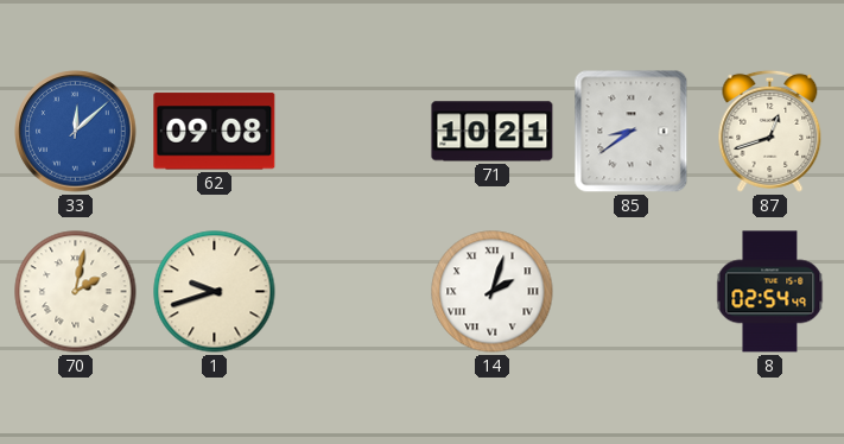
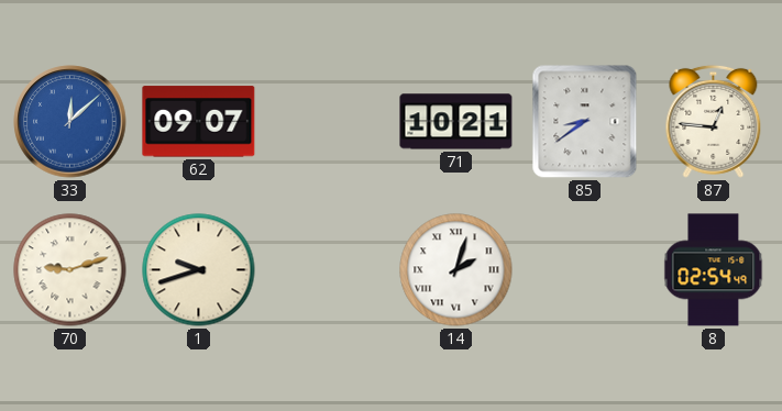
62: 09:08 -> 09:07
87: 12:42 -> 12:46
70: 2:02 -> 9:12
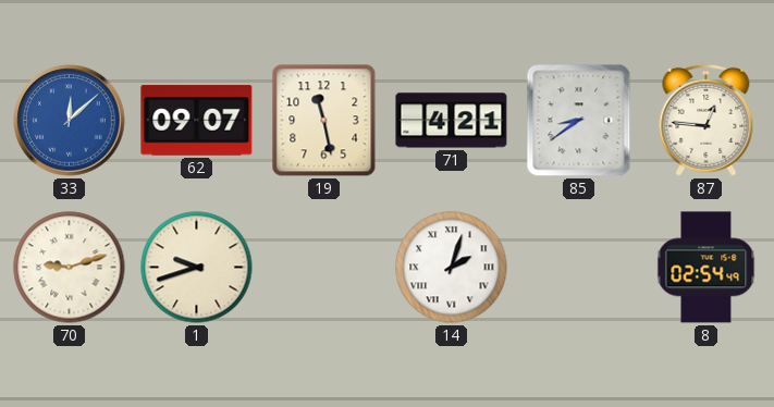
19: none -> 11:28
71: 10:21 -> 4:21
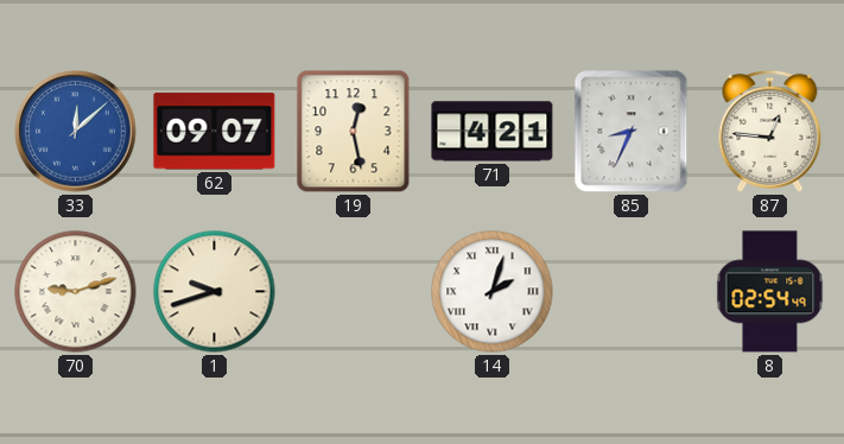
19: 11:28 -> 12:28
85: 8:39 -> 8:34
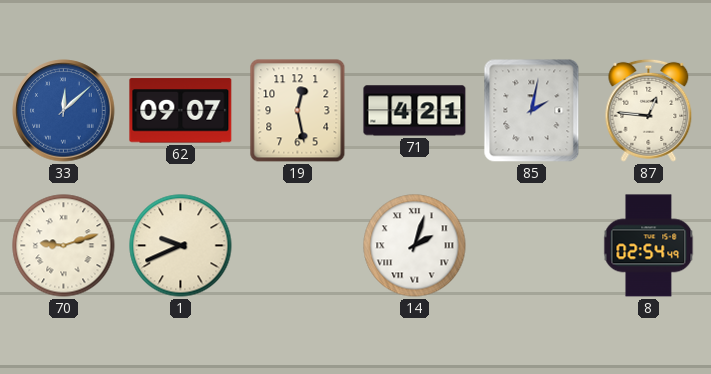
85: 8:34 -> 2:02
1: 9:42 -> 9:41
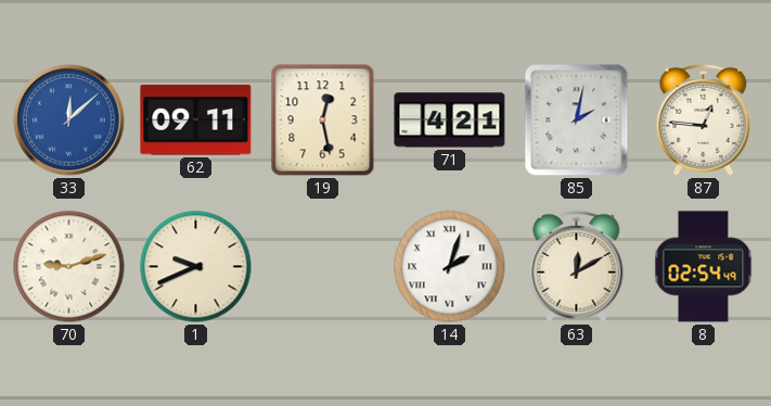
62: 09:07 -> 09:11
63: none -> 12:10
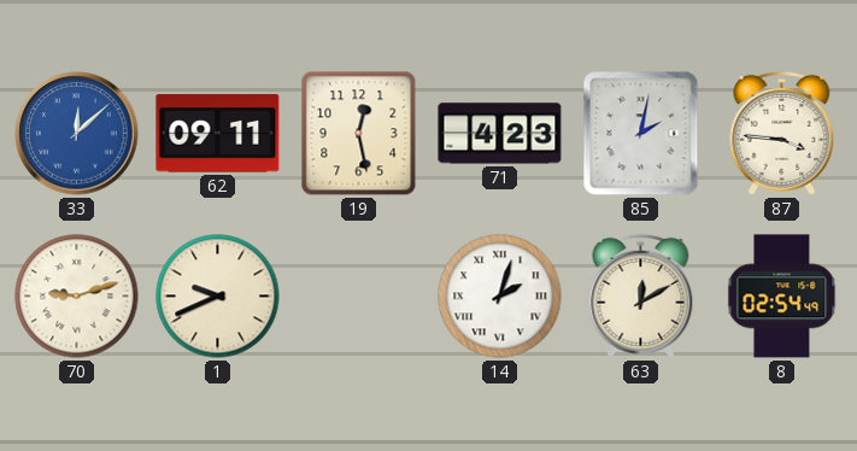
71: 4:21 -> 4:23
87: 12:46 -> 3:46
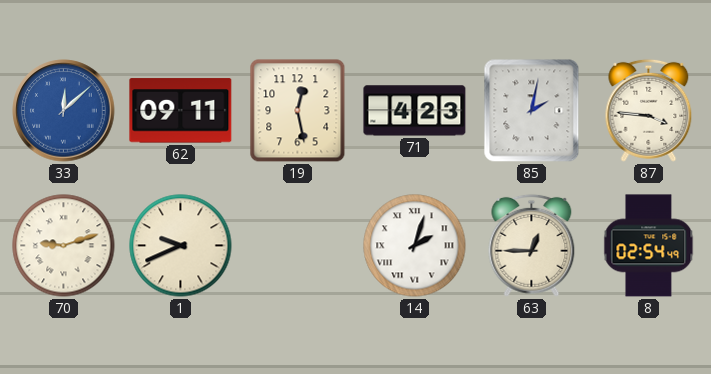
63: 12:10 -> 12:45
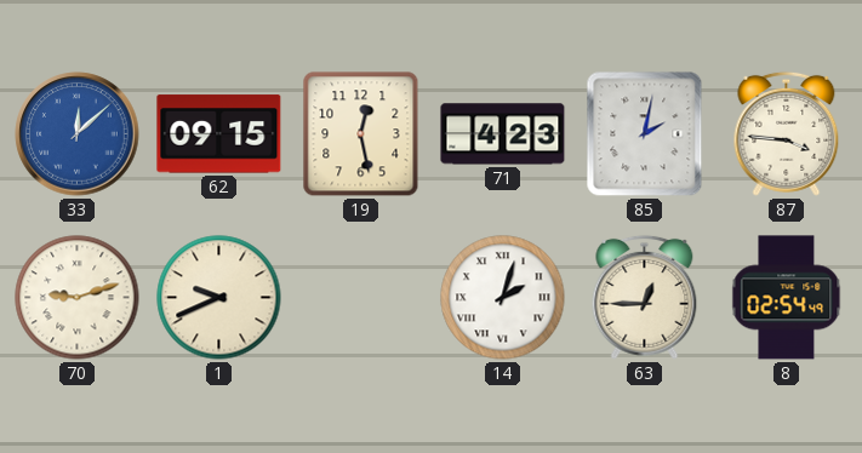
62: 09:11 -> 09:15
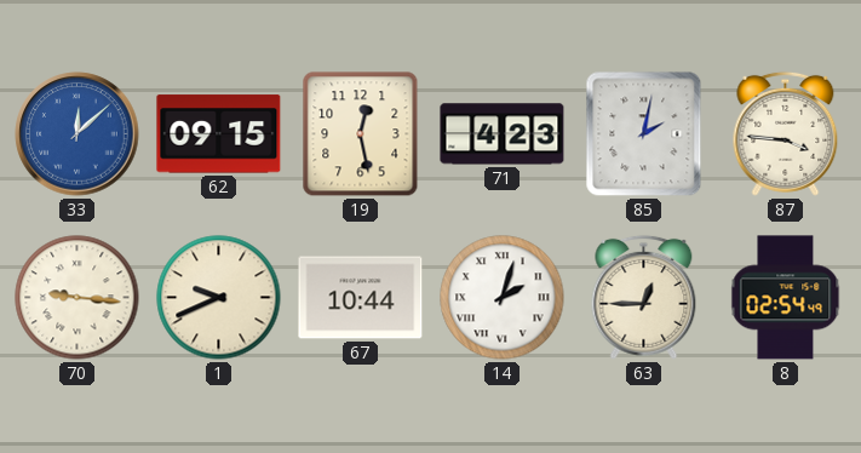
70: 9:12 -> 9:16
67: none -> 10:44
